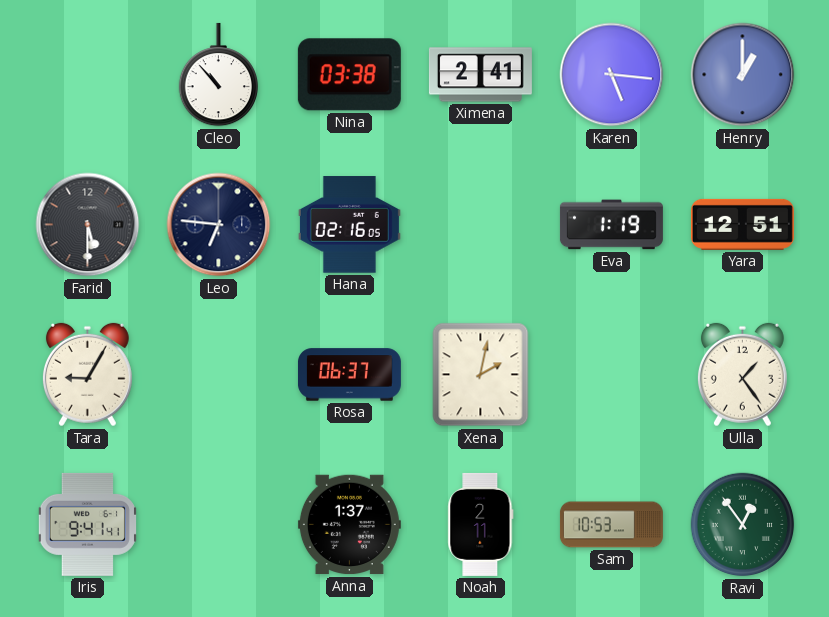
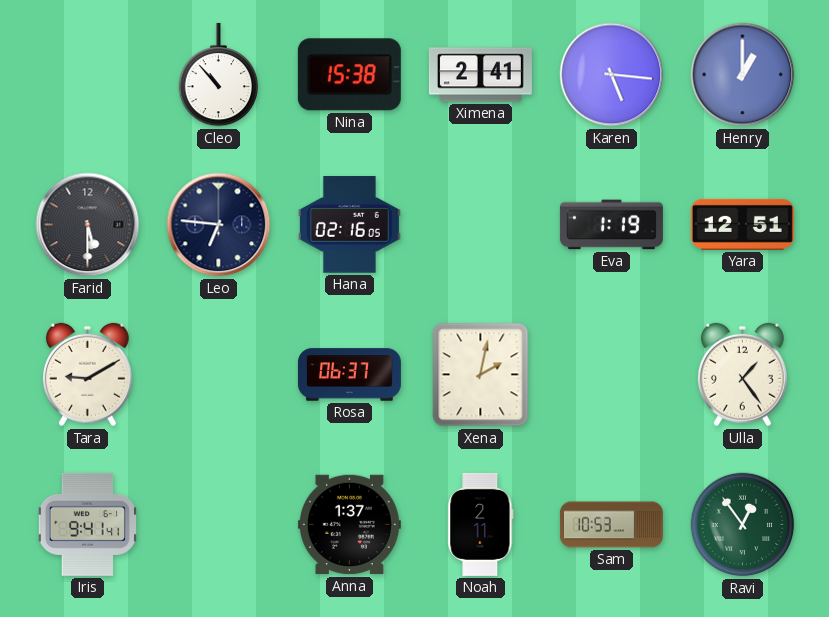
Nina: 03:38 -> 15:38
Tara: 9:05 -> 9:10
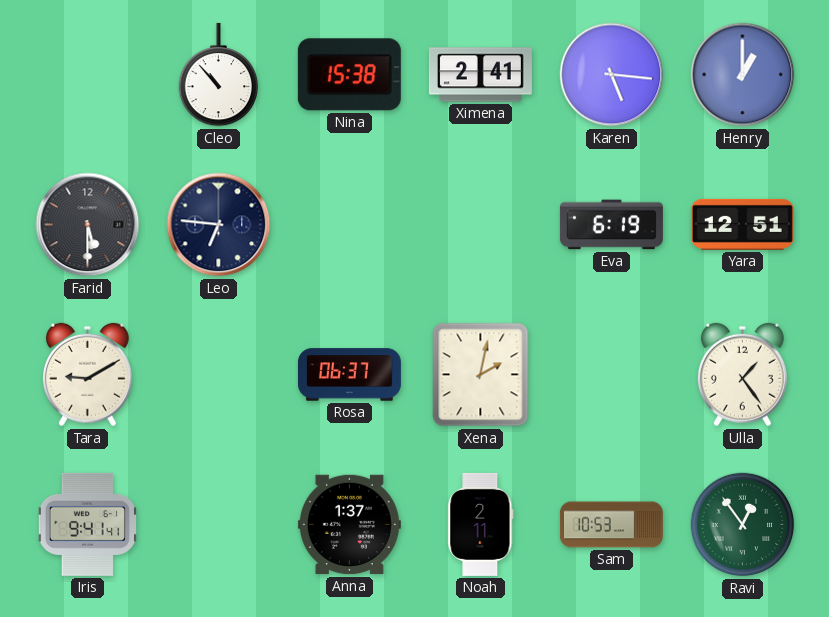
Hana: 02:16 -> none
Eva: 1:19 -> 6:19
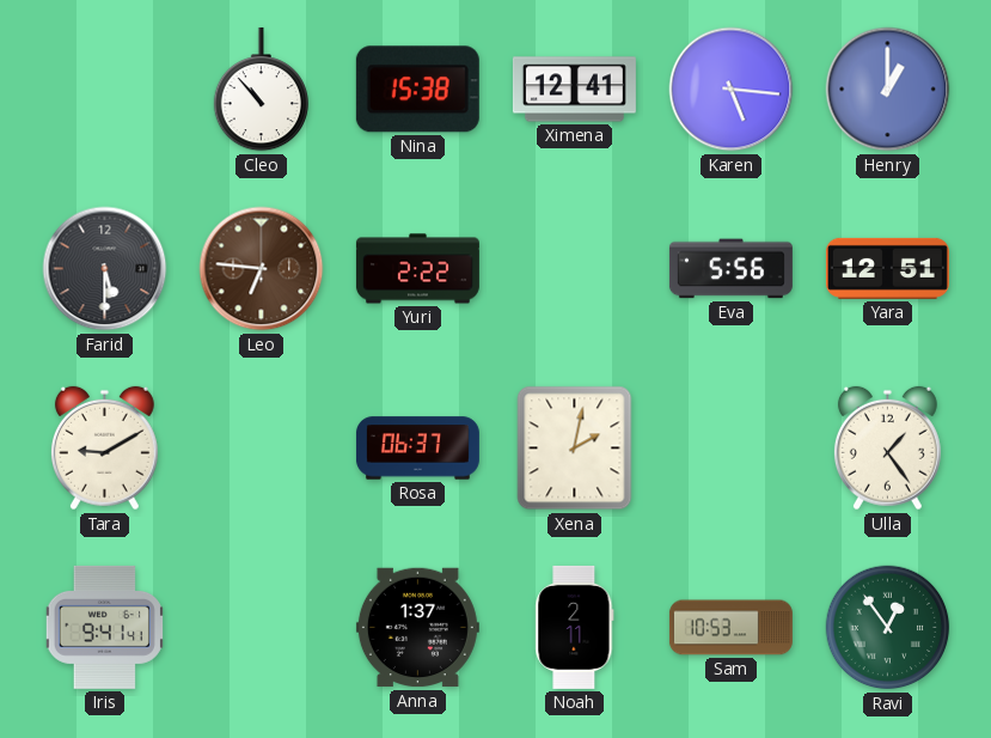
Ximena: 2:41 -> 12:41
Leo dial: navy -> brown
Yuri: none -> 2:22
Eva: 6:19 -> 5:56
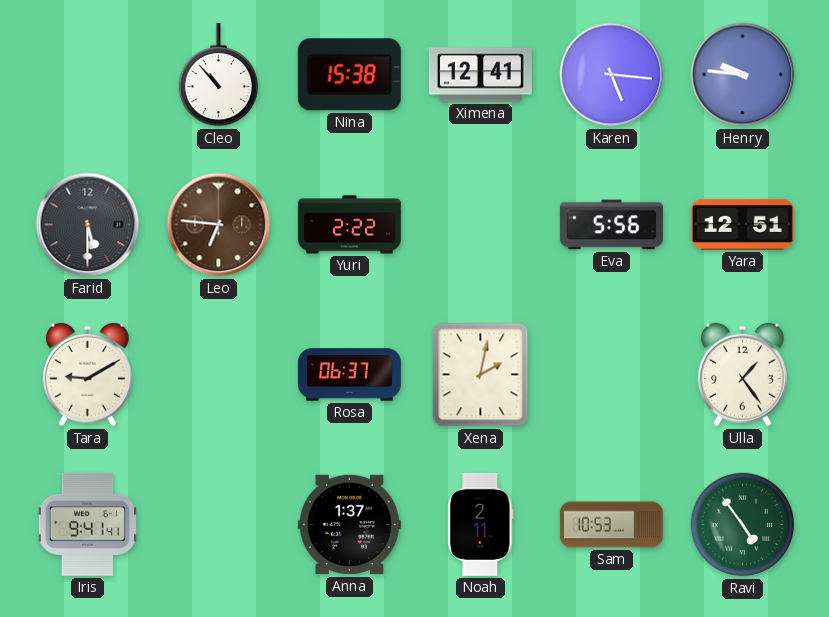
Henry: 1:00 -> 9:46
Ravi: 12:54 -> 4:54
